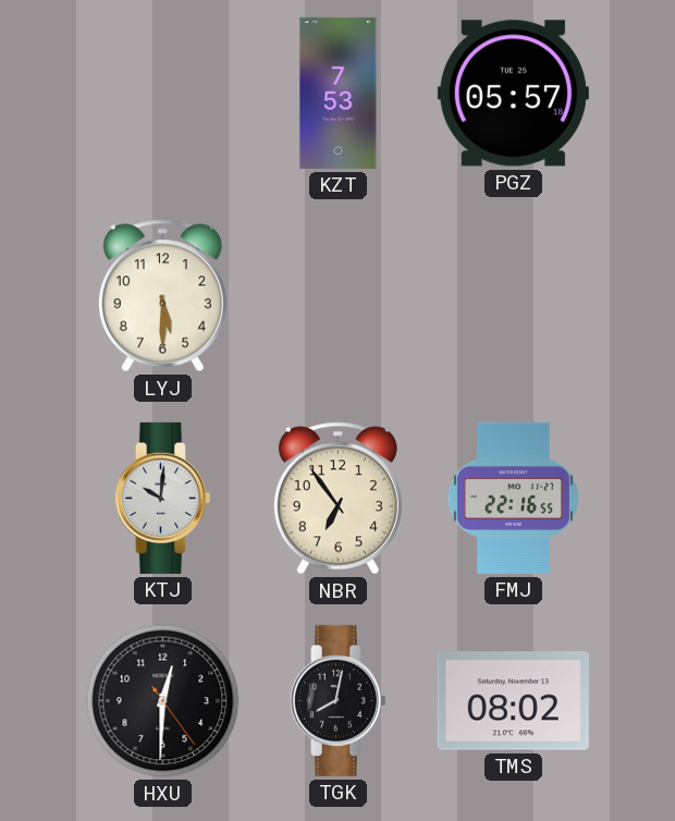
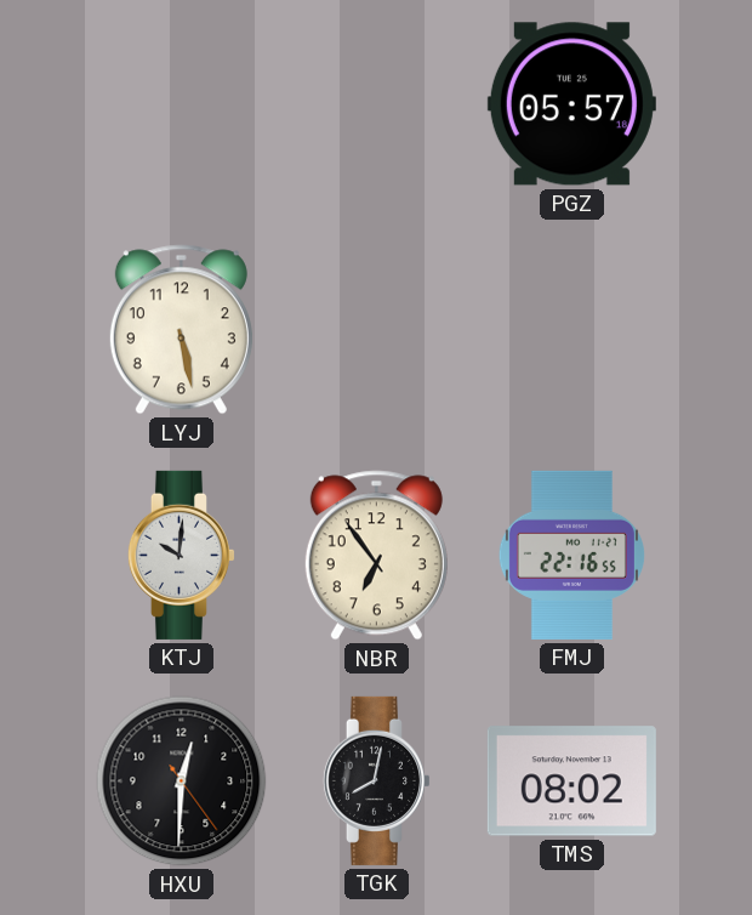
KZT: 7:53 -> none
LYJ: 5:30 -> 5:28
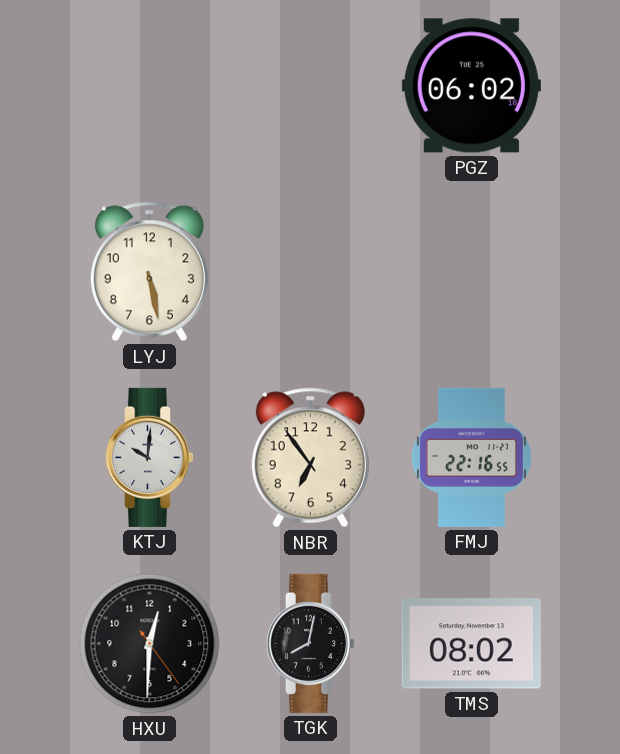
PGZ: 05:57 -> 06:02
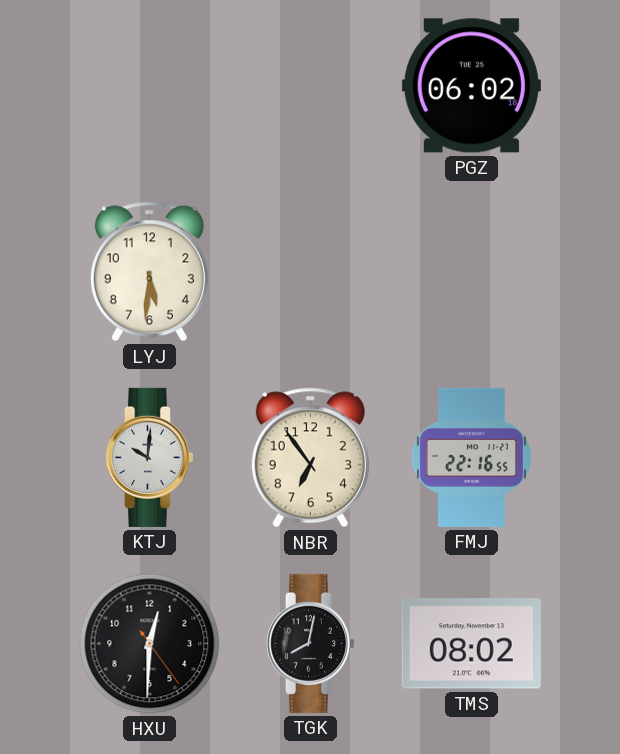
LYJ: 5:28 -> 5:31
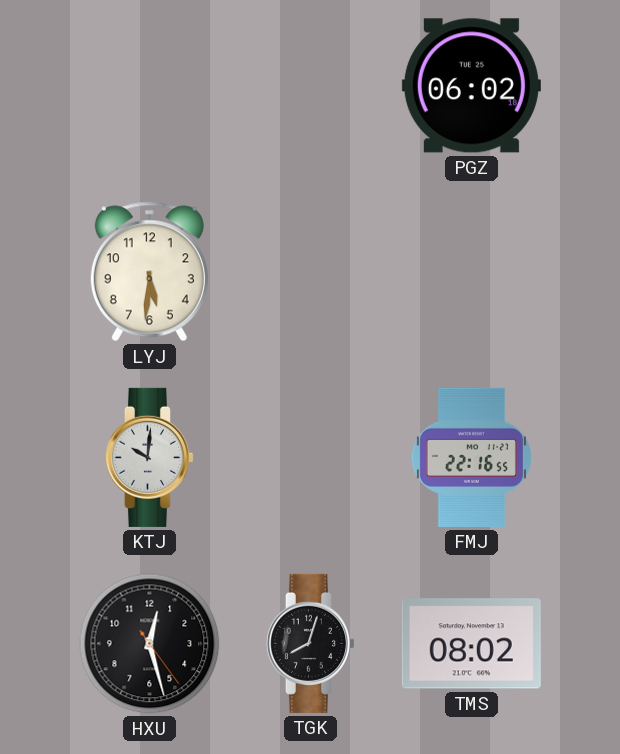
NBR: 6:54 -> none
HXU: 12:30 -> 12:27
TGK: 8:02 -> 8:03
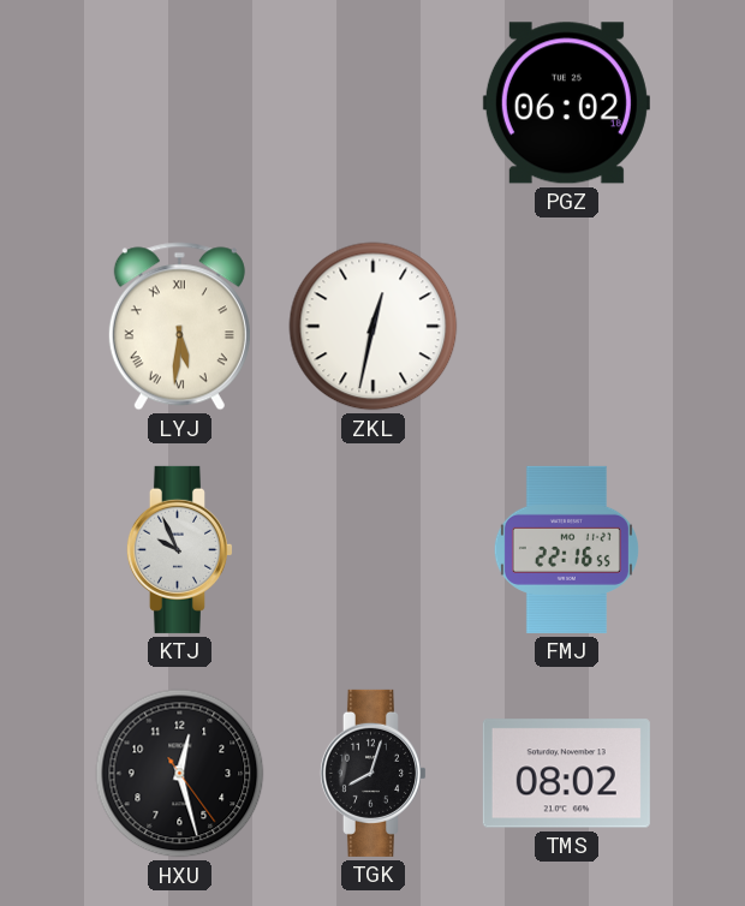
LYJ numerals: Arabic -> Roman
ZKL: none -> 12:32
KTJ: 10:01 -> 9:56
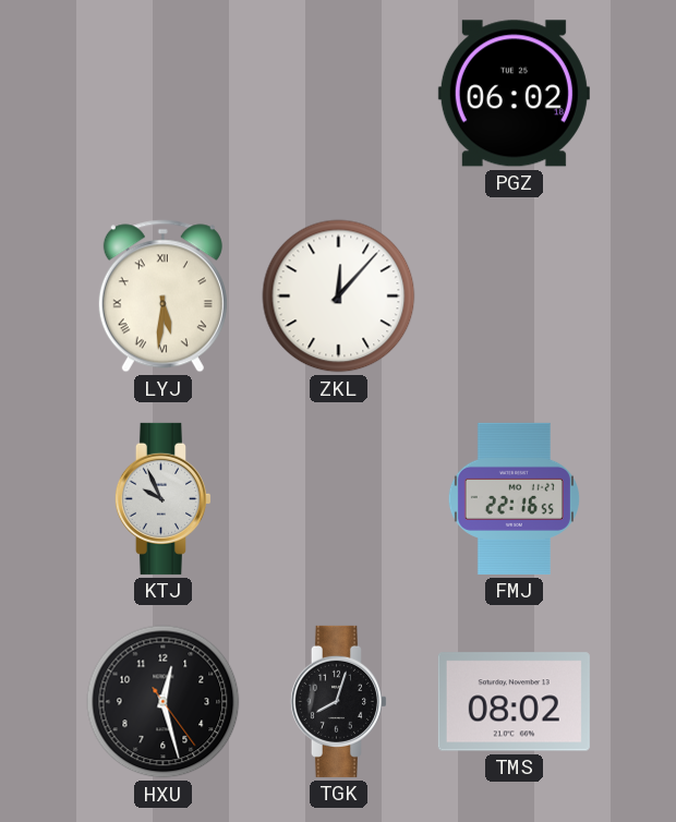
ZKL: 12:32 -> 12:07
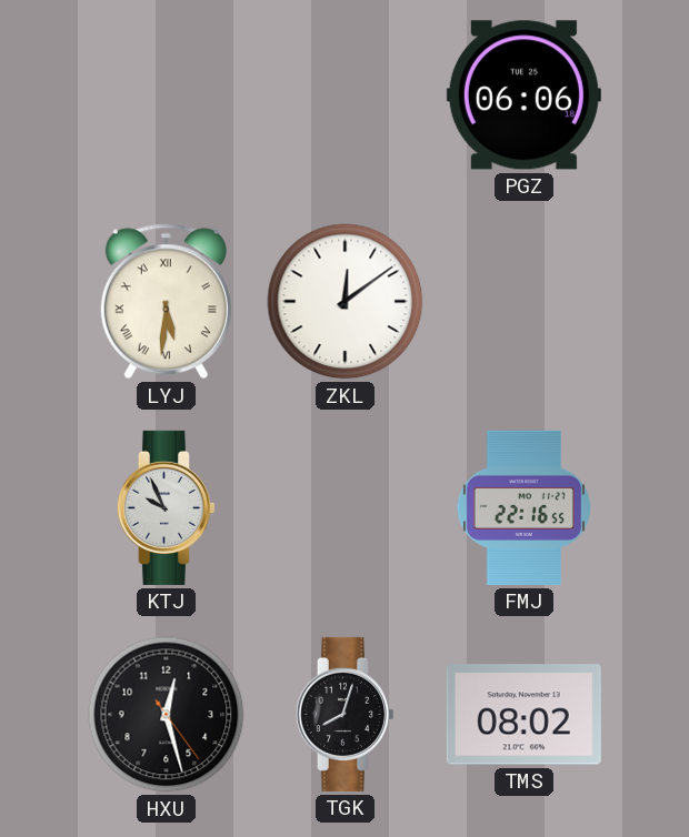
PGZ: 06:02 -> 06:06
ZKL: 12:07 -> 12:09
